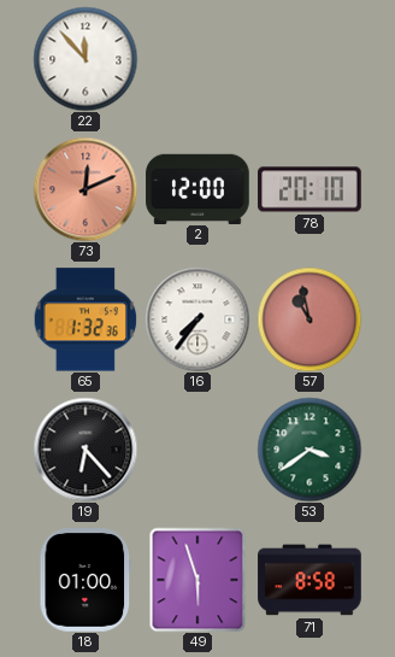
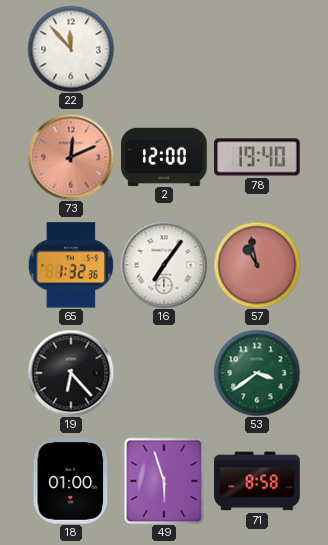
78: 20:10 -> 19:40
16: 7:36 -> 7:06
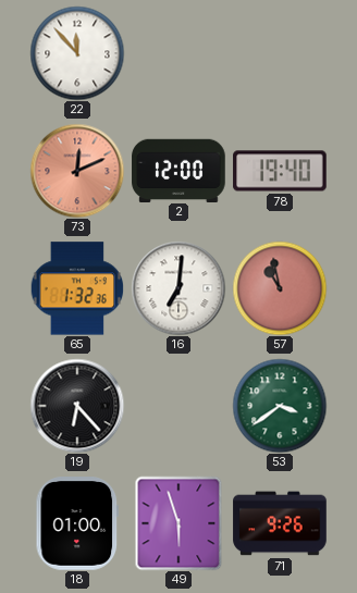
16: 7:06 -> 7:01
71: 8:58 -> 9:26
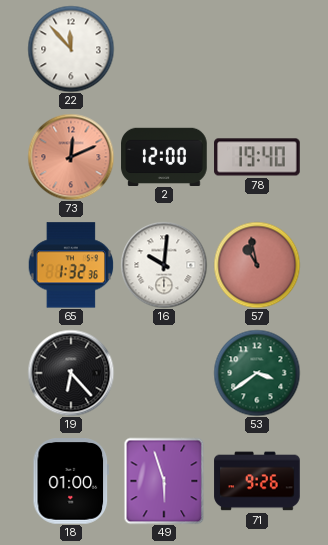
16: 7:01 -> 10:01
